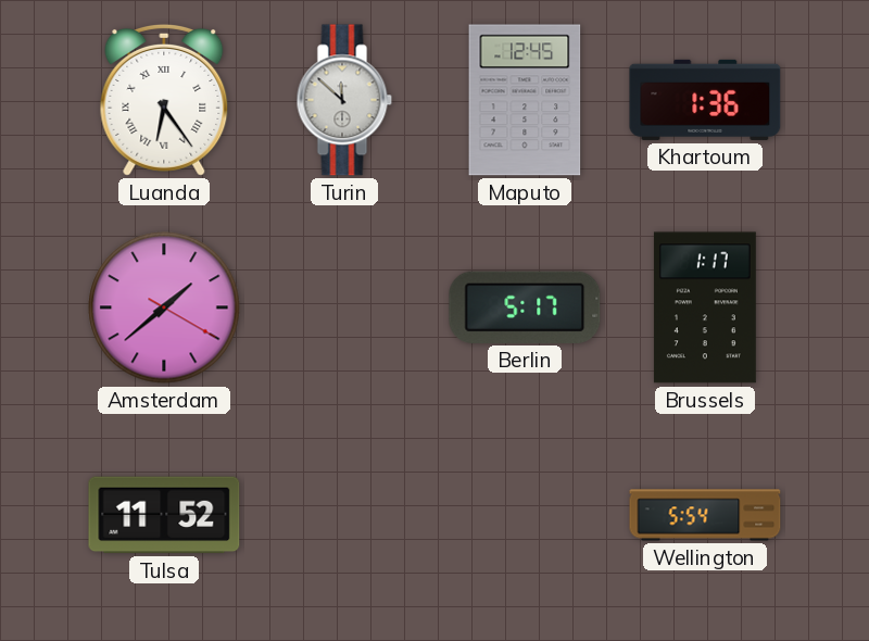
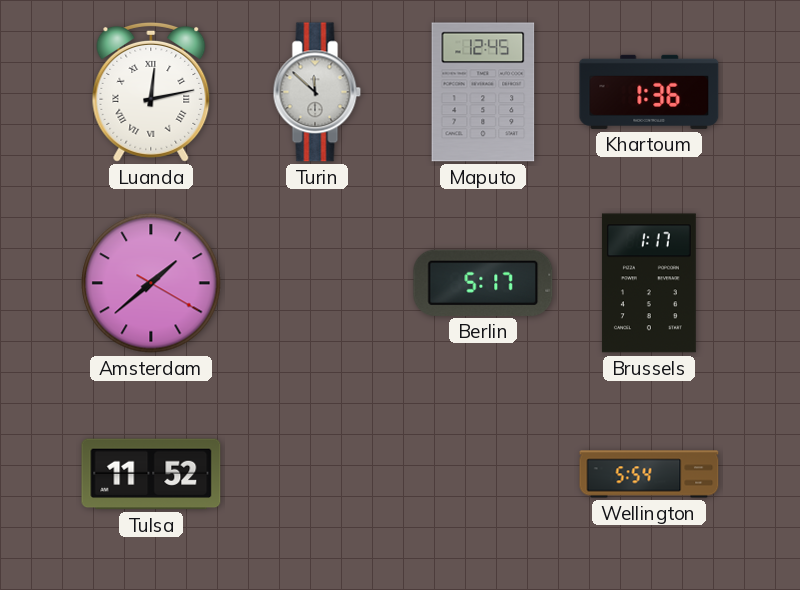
Luanda: 6:24 -> 12:13
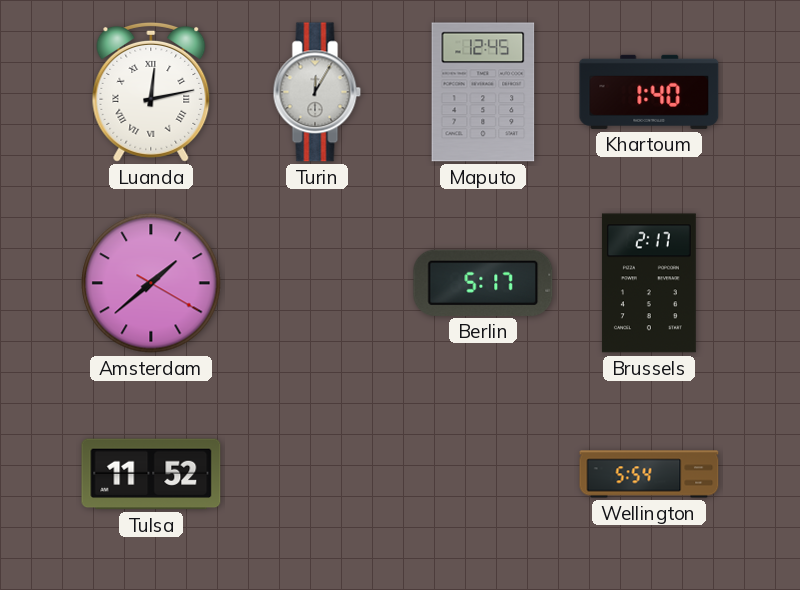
Turin: 11:52 -> 12:05
Khartoum: 1:36 -> 1:40
Brussels: 1:17 -> 2:17
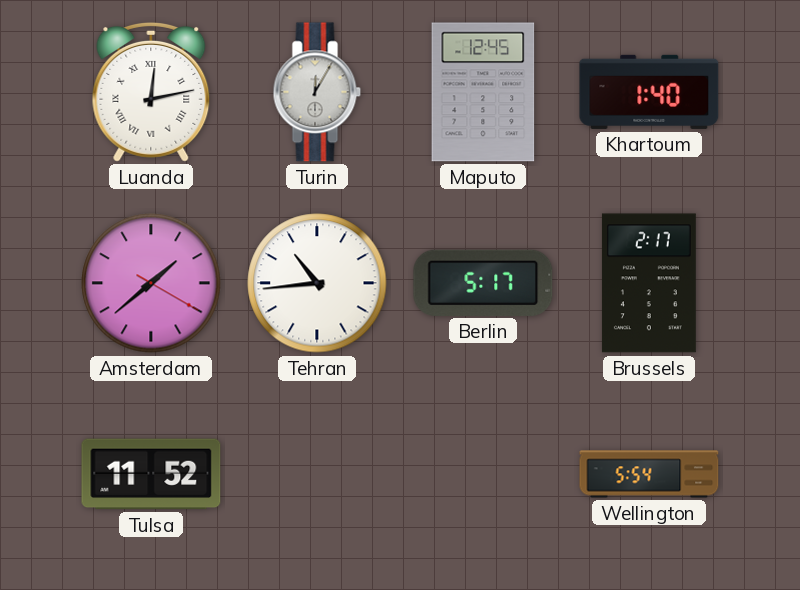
Tehran: none -> 10:44
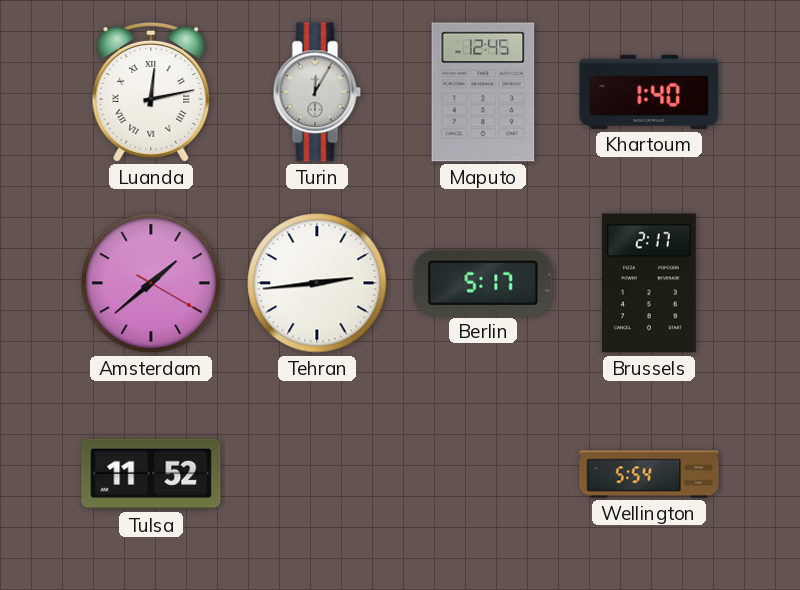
Tehran: 10:44 -> 2:44
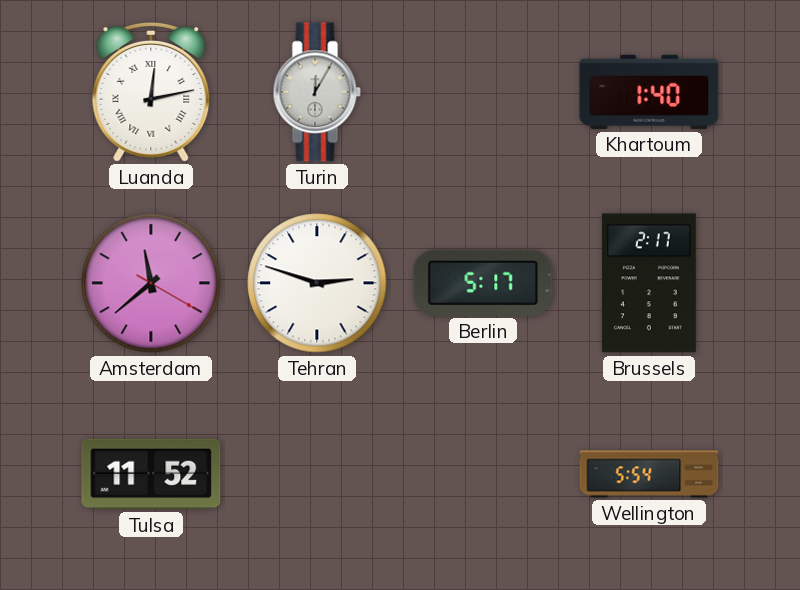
Maputo: 12:45 -> none
Amsterdam: 1:38 -> 11:38
Tehran: 2:44 -> 2:48
